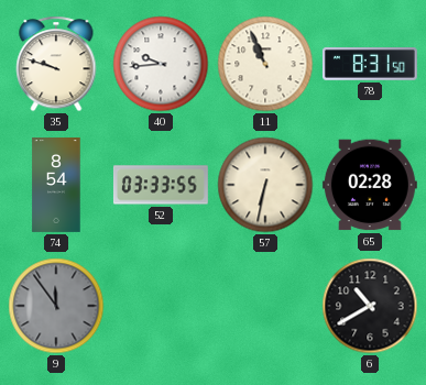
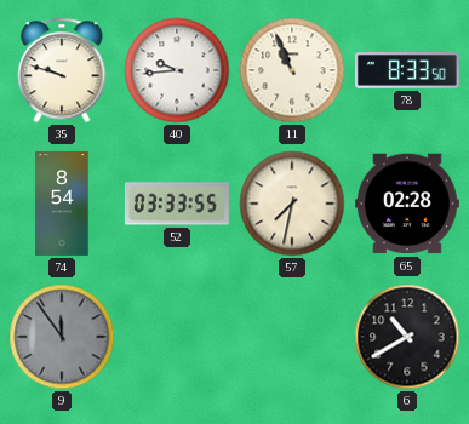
78: 8:31 -> 8:33
57: 6:32 -> 7:32
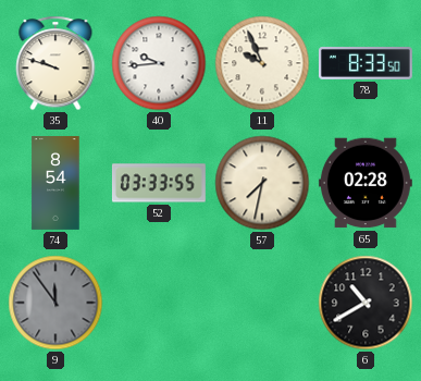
11: 10:56 -> 9:56
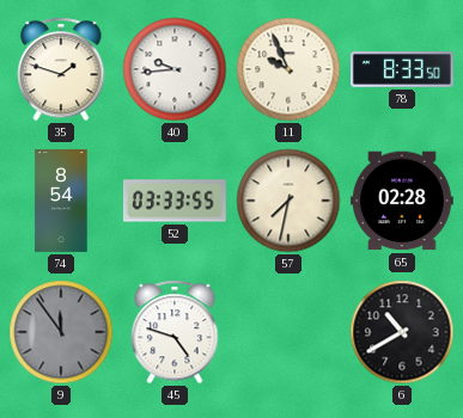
35: 9:48 -> 1:48
45: none -> 4:48
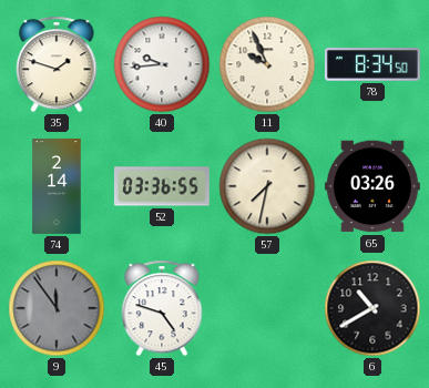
78: 8:33 -> 8:34
74: 8:54 -> 2:14
52: 03:33 -> 03:36
65: 02:28 -> 03:26
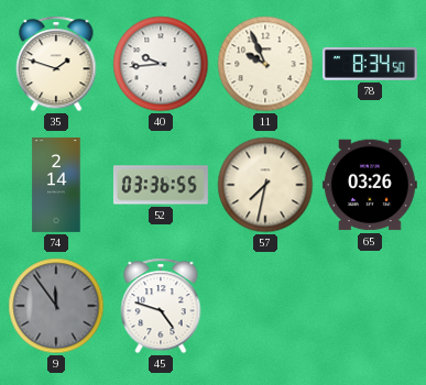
6: 10:40 -> none
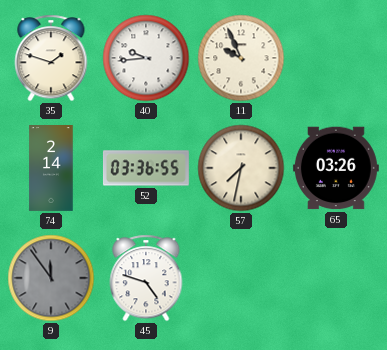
78: 8:34 -> none
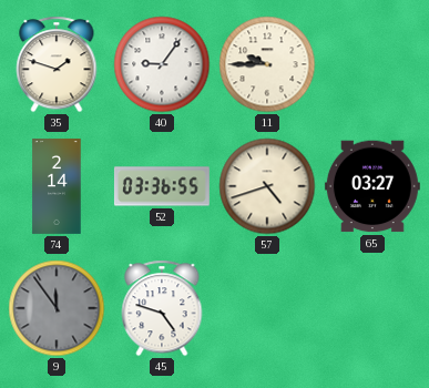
40: 9:44 -> 9:06
11: 9:56 -> 9:45
57: 7:32 -> 4:42
65: 03:26 -> 03:27
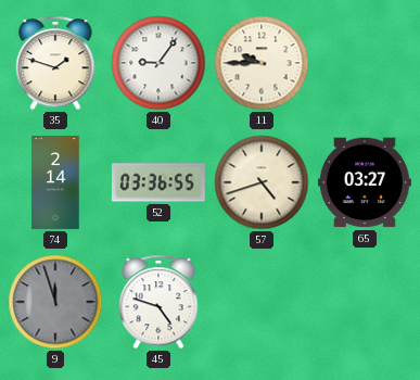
9: 11:54 -> 11:57
